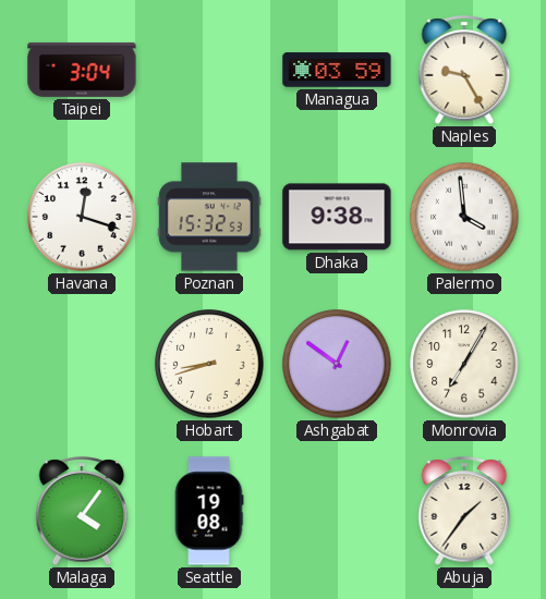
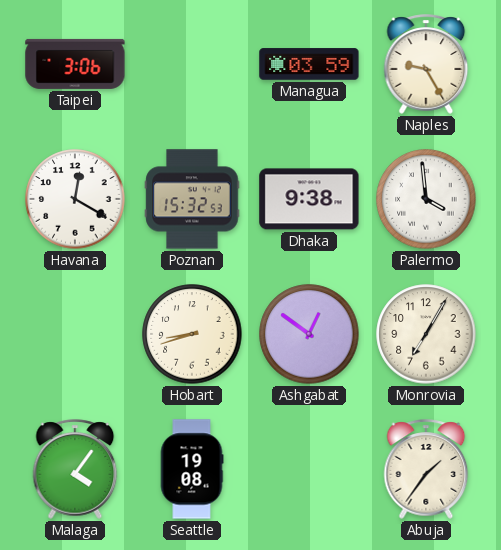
Taipei: 3:04 -> 3:06
Havana: 12:18 -> 12:20
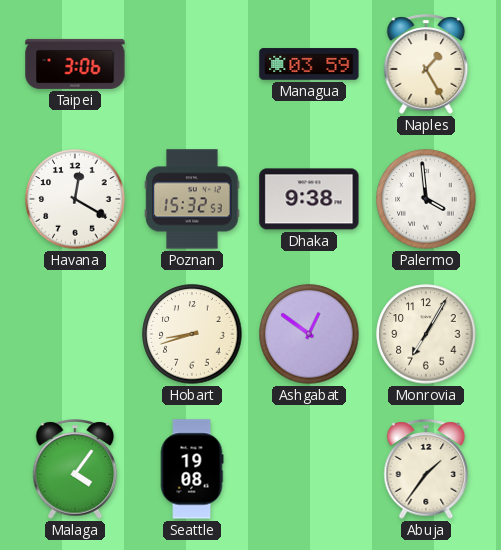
Naples: 9:25 -> 1:25
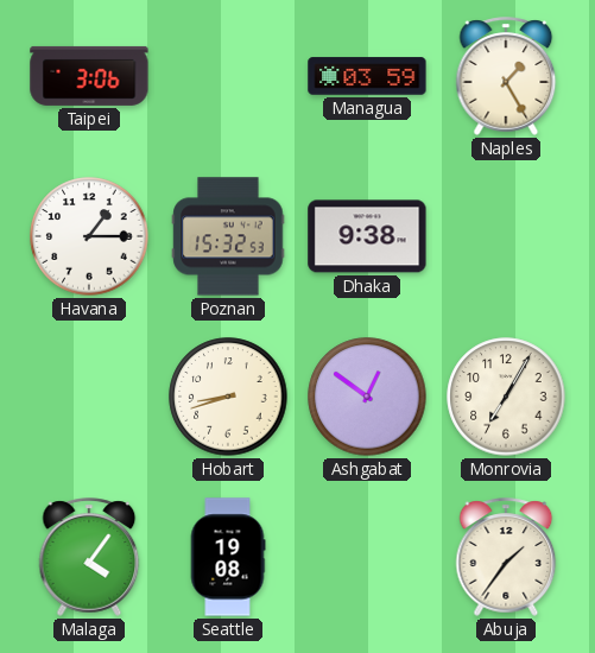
Havana: 12:20 -> 1:15
Palermo: 3:59 -> none
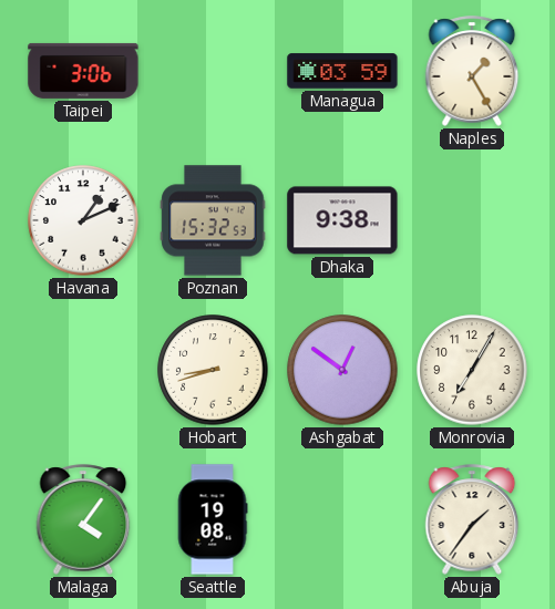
Havana: 1:15 -> 1:11
